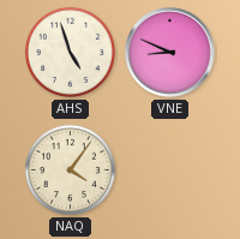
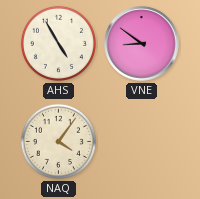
AHS: 4:57 -> 4:55
VNE: 8:49 -> 8:51
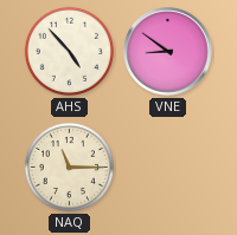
AHS: 4:55 -> 4:53
NAQ: 4:06 -> 11:15
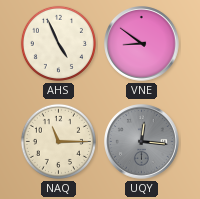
AHS: 4:53 -> 4:56
UQY: none -> 12:16
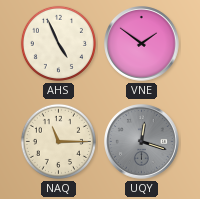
VNE: 8:51 -> 1:51
UQY: 12:16 -> 12:18
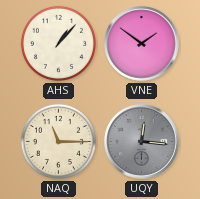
AHS: 4:56 -> 1:07
UQY: 12:18 -> 12:16
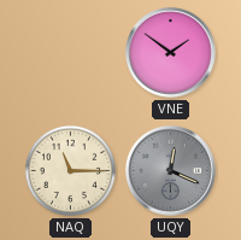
AHS: 1:07 -> none
UQY: 12:16 -> 12:19
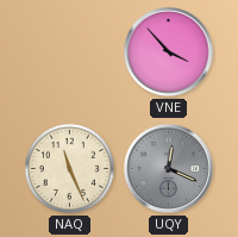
VNE: 1:51 -> 3:53
NAQ: 11:15 -> 11:26
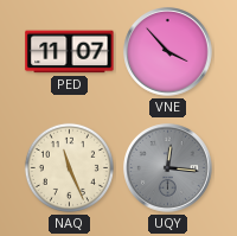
PED: none -> 11:07
UQY: 12:19 -> 12:16
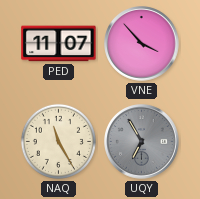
NAQ: 11:26 -> 11:25
UQY: 12:16 -> 6:55
